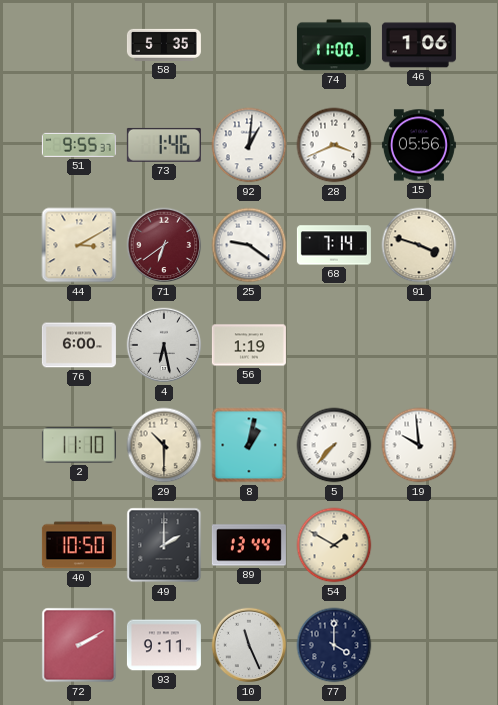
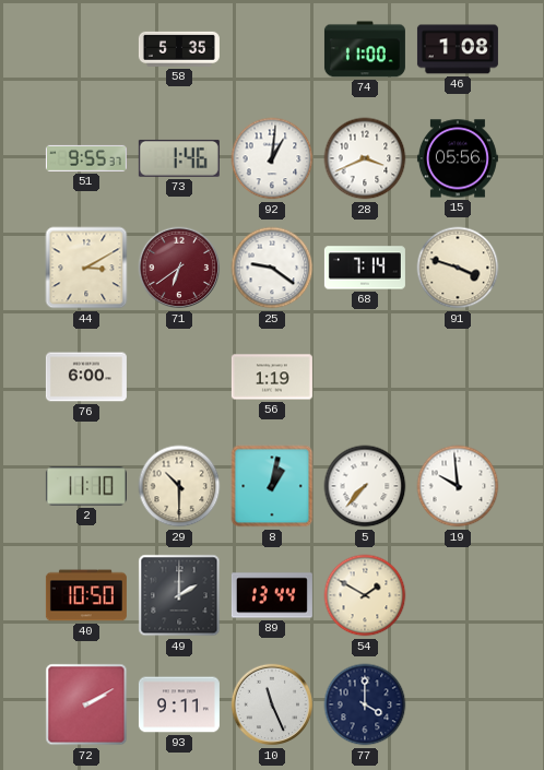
46: 1:06 -> 1:08
4: 6:28 -> none
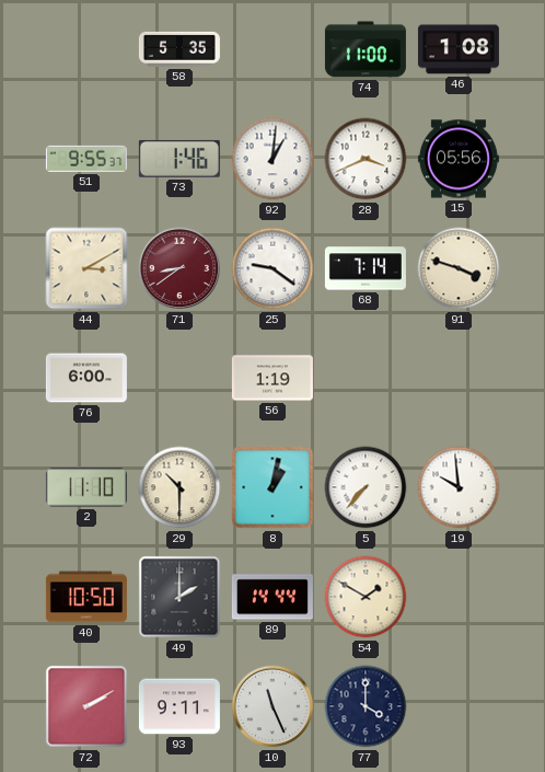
71: 6:39 -> 8:39
89: 13:44 -> 14:44
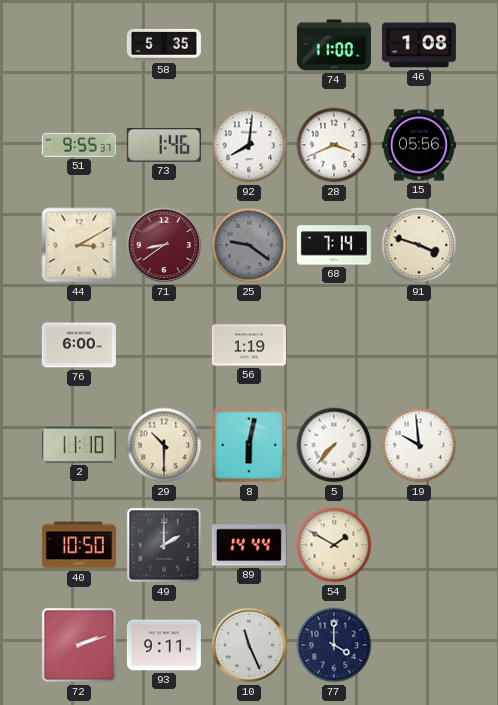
92: 1:01 -> 8:01
25 dial: white -> grey
8: 1:02 -> 6:02
72: 2:10 -> 2:12
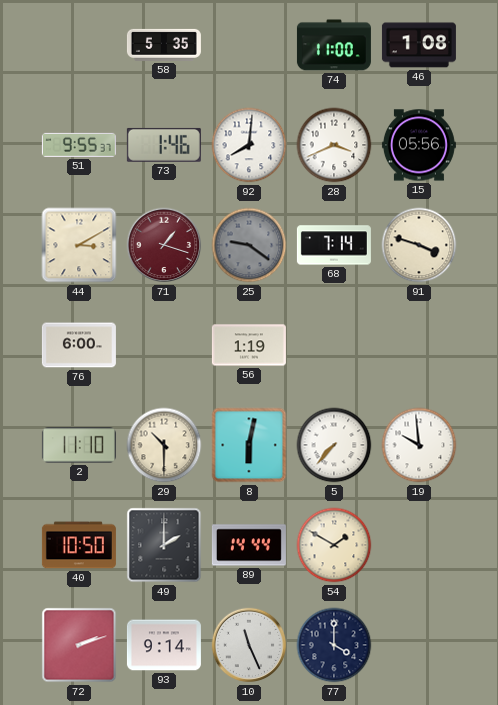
71: 8:39 -> 1:18
93: 9:11 -> 9:14
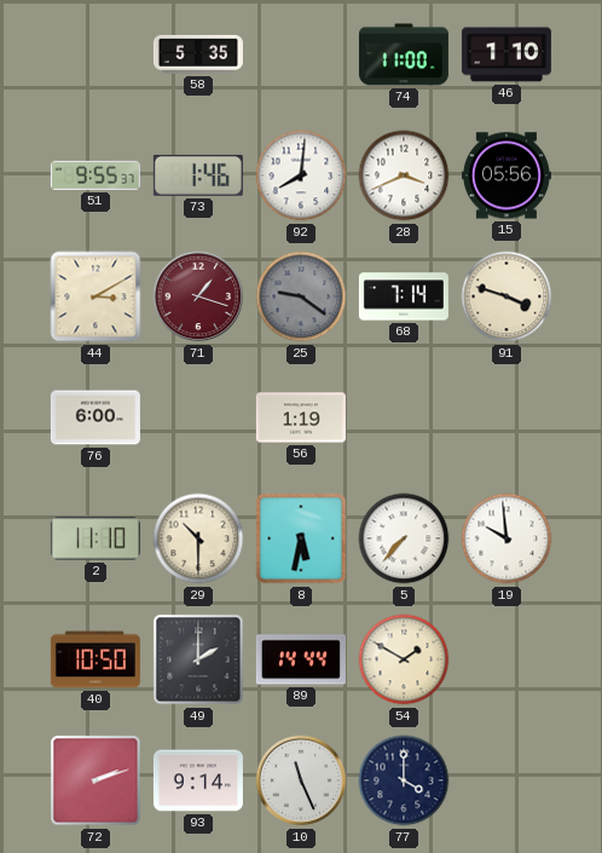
46: 1:08 -> 1:10
8: 6:02 -> 5:32
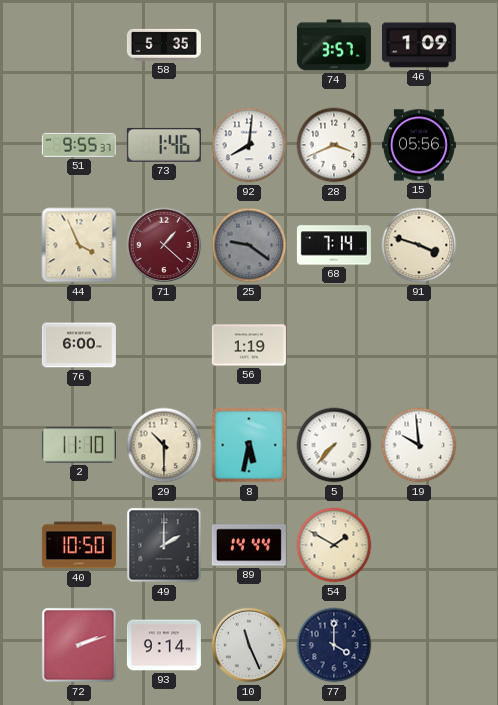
74: 11:00 -> 3:57
46: 1:10 -> 1:09
44: 3:10 -> 3:56
71: 1:18 -> 1:22
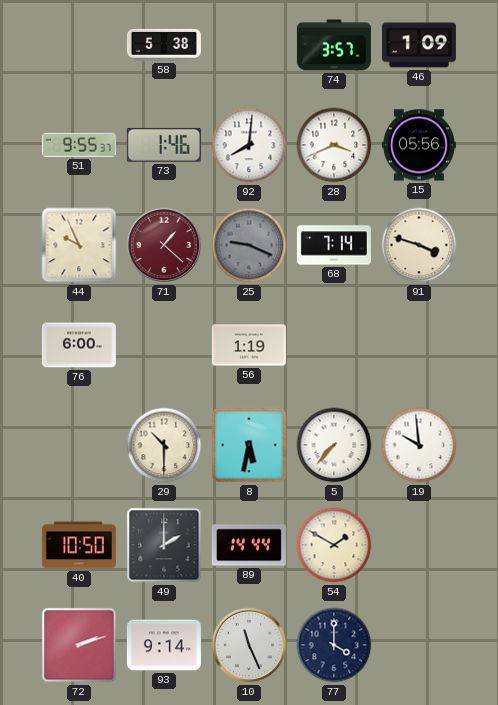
58: 5:35 -> 5:38
44: 3:56 -> 9:56
25: 9:21 -> 9:19
2: 11:10 -> none
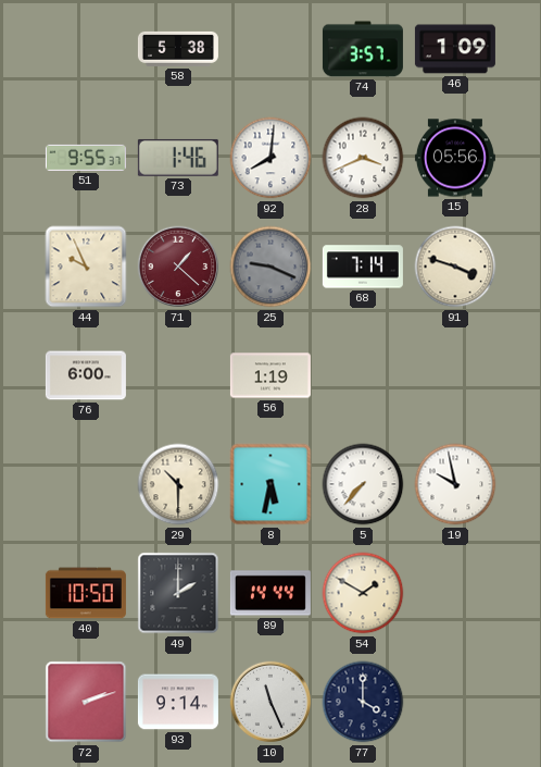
19: 9:59 -> 9:58
